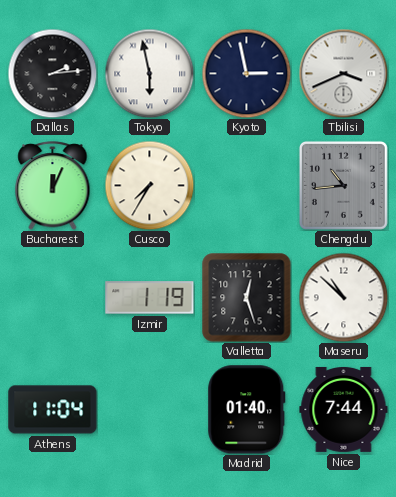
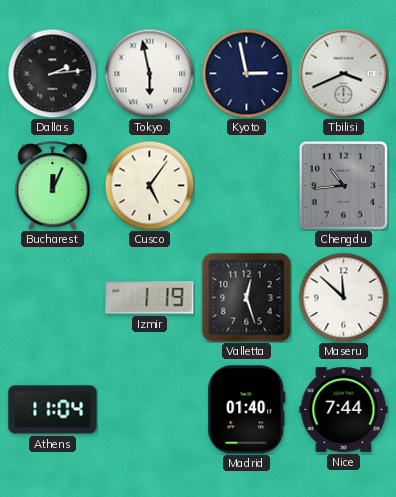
Cusco: 7:35 -> 5:06
Maseru: 10:52 -> 11:52
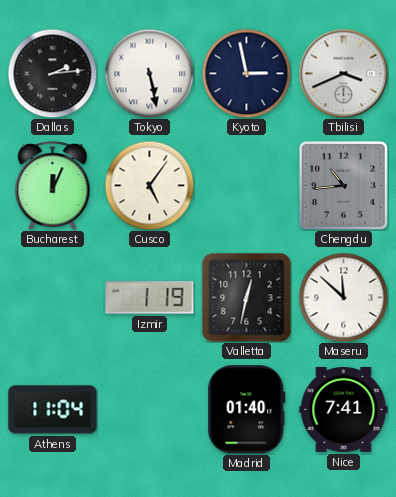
Tokyo: 5:58 -> 5:28
Valletta: 12:27 -> 12:32
Nice: 7:44 -> 7:41
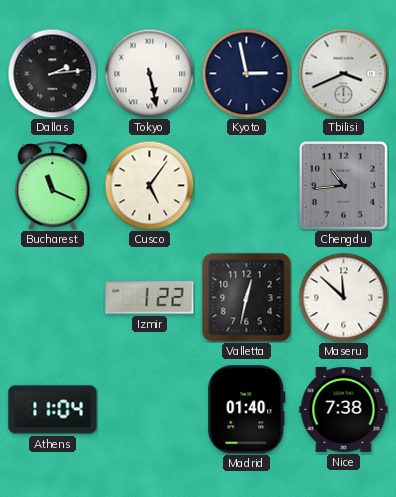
Bucharest: 12:04 -> 11:19
Izmir: 1:19 -> 1:22
Nice: 7:41 -> 7:38
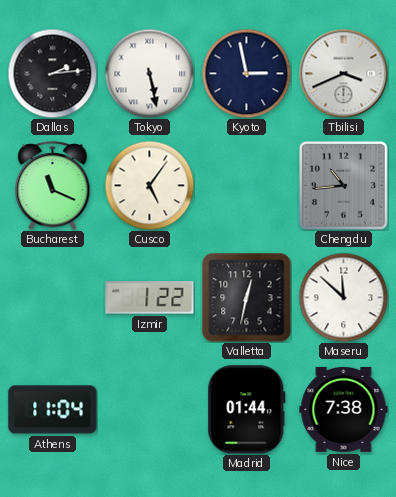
Madrid: 01:40 -> 01:44
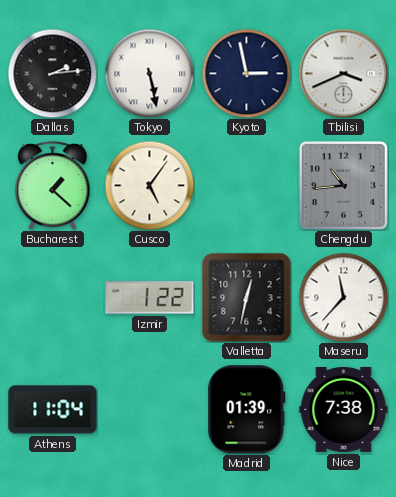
Bucharest: 11:19 -> 1:22
Maseru: 11:52 -> 11:37
Madrid: 01:44 -> 01:39
